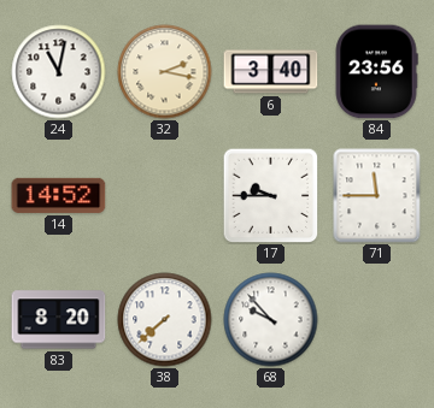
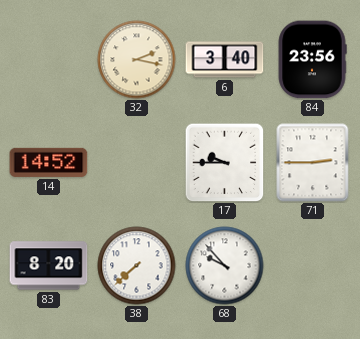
24: 11:02 -> none
71: 11:45 -> 2:45
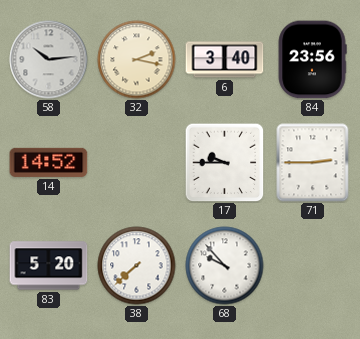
58: none -> 10:14
83: 8:20 -> 5:20
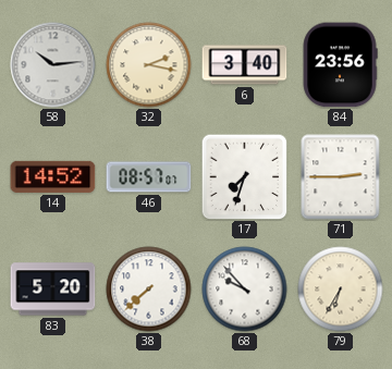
46: none -> 08:57
17: 9:45 -> 7:33
79: none -> 6:35
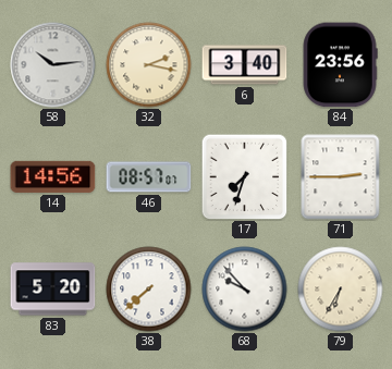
14: 14:52 -> 14:56
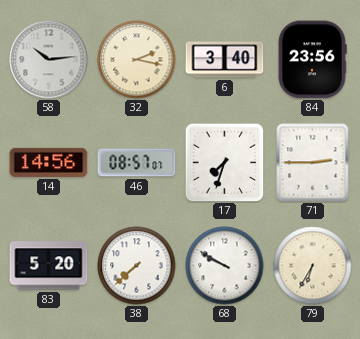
68: 9:53 -> 9:50
